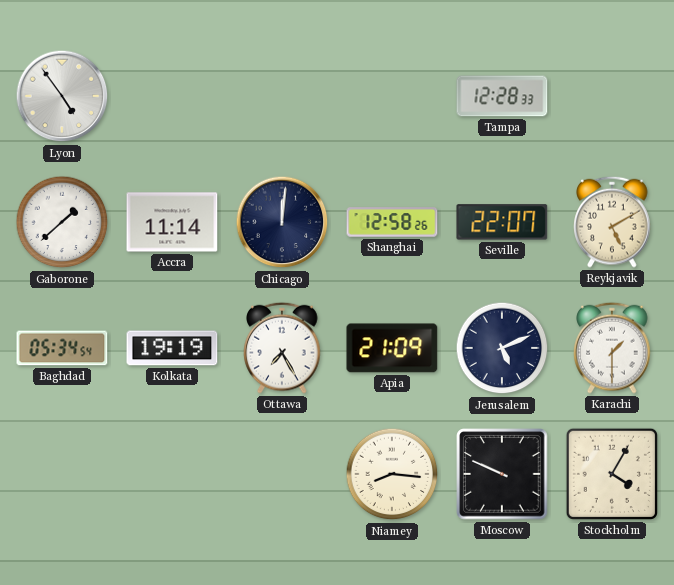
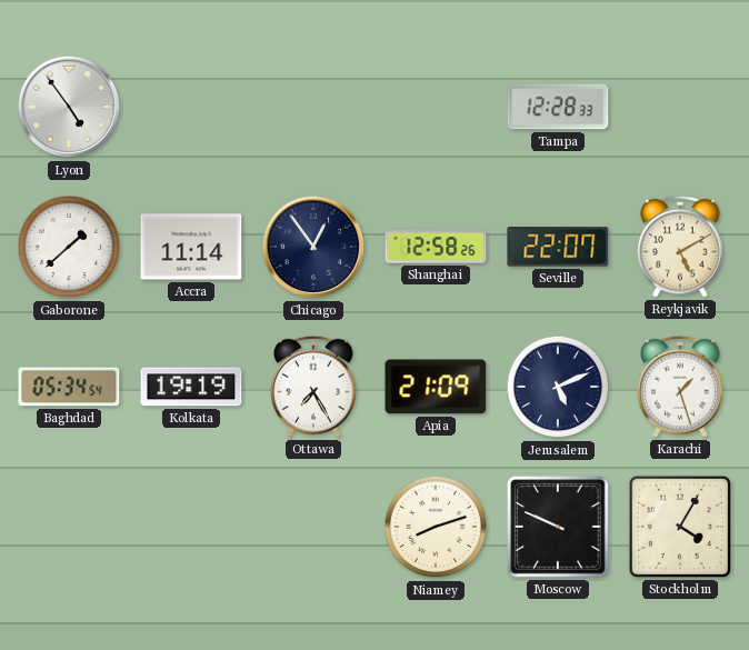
Chicago: 12:01 -> 12:54
Karachi: 1:30 -> 1:27
Niamey: 8:16 -> 8:12
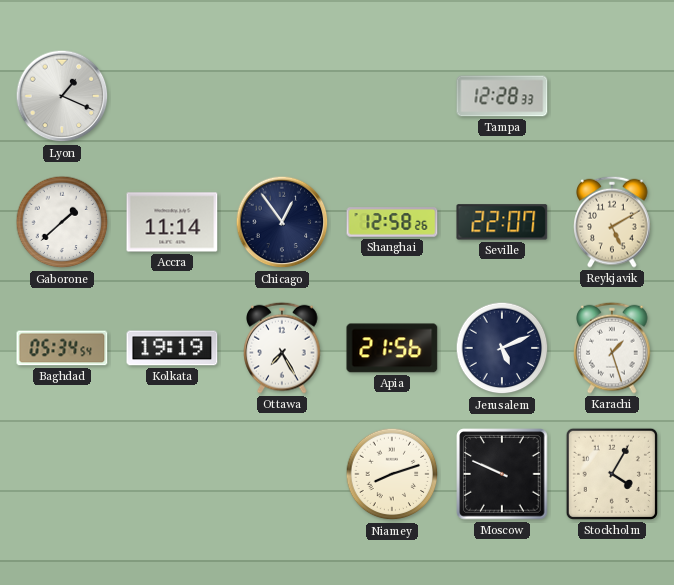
Lyon: 4:54 -> 1:19
Apia: 21:09 -> 21:56
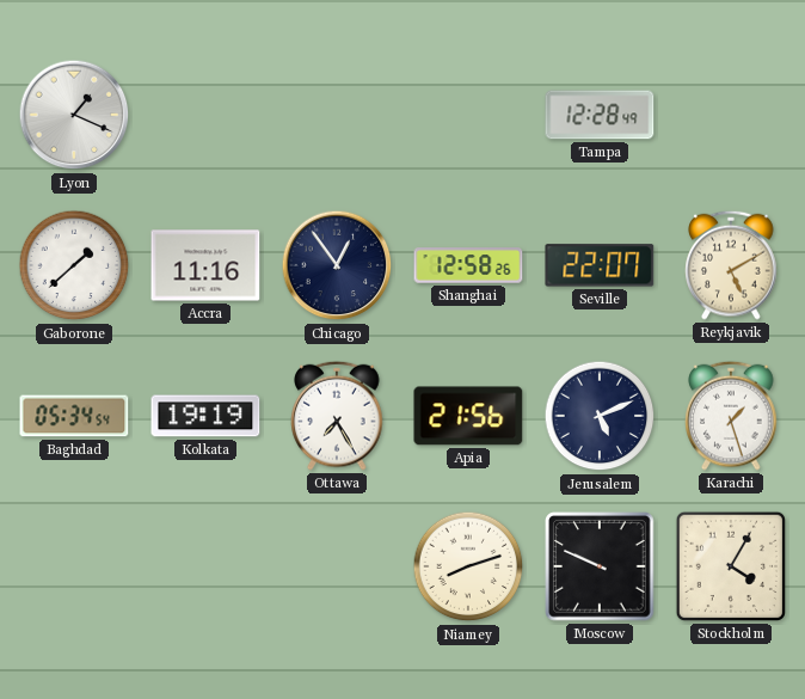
Tampa: 12:28:33 -> 12:28:49
Accra: 11:14 -> 11:16
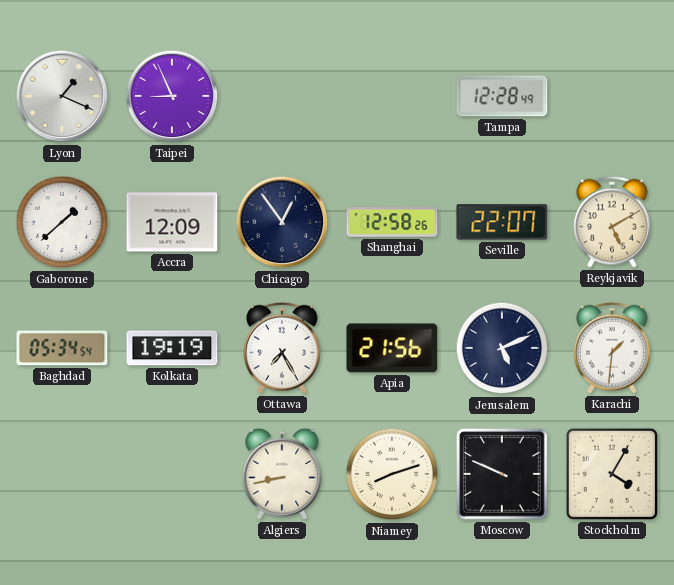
Taipei: none -> 8:56
Accra: 11:16 -> 12:09
Karachi: 1:27 -> 1:31
Algiers: none -> 8:43
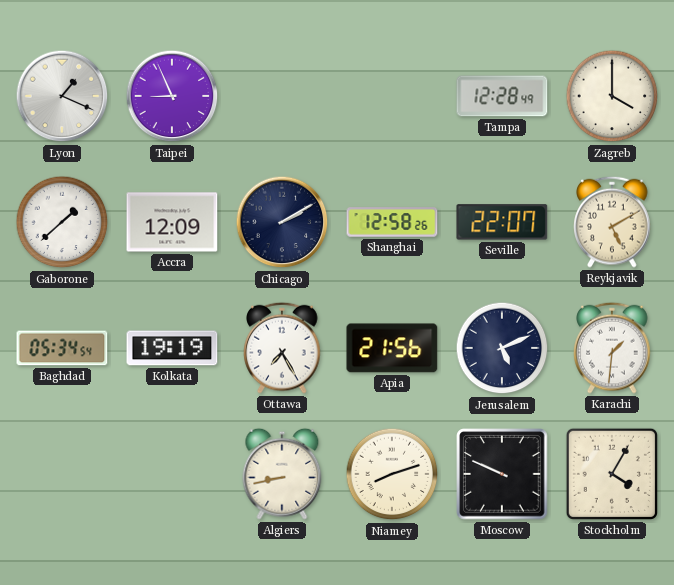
Zagreb: none -> 4:00
Chicago: 12:54 -> 2:10
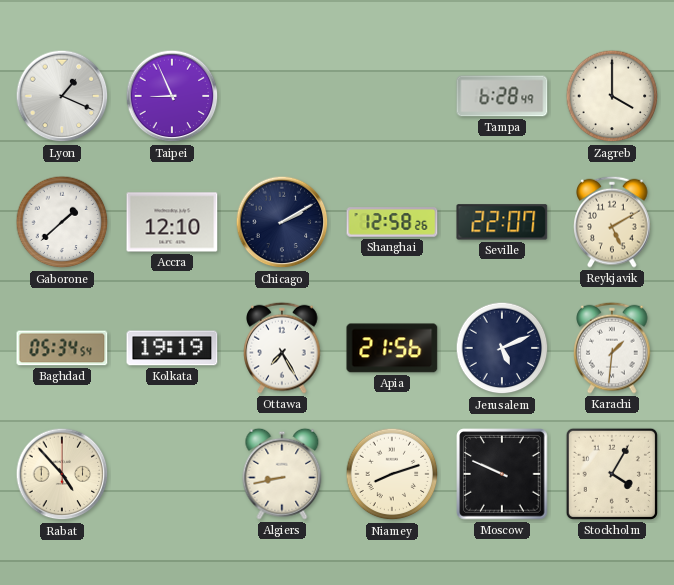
Tampa: 12:28 -> 6:28
Accra: 12:09 -> 12:10
Rabat: none -> 4:53
